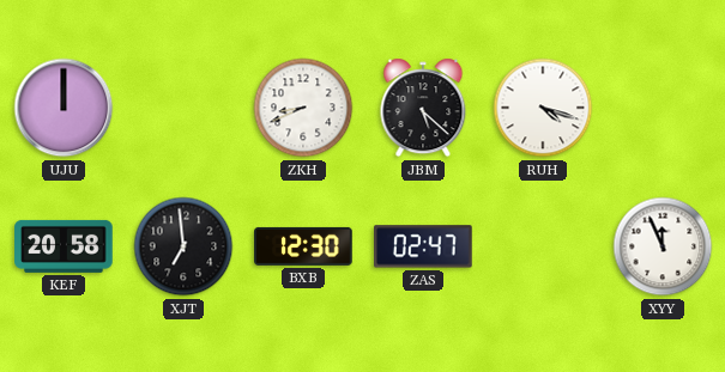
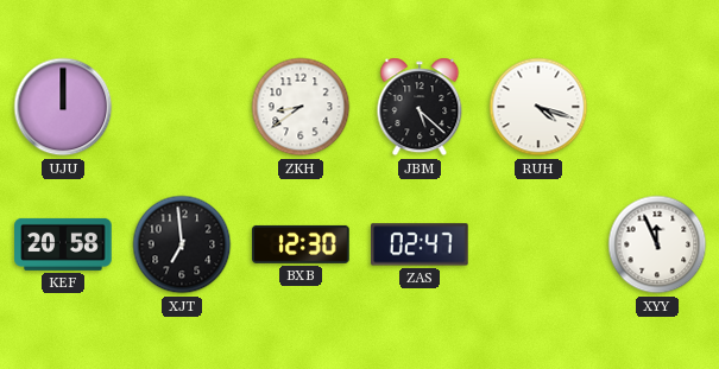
ZKH: 8:41 -> 8:39
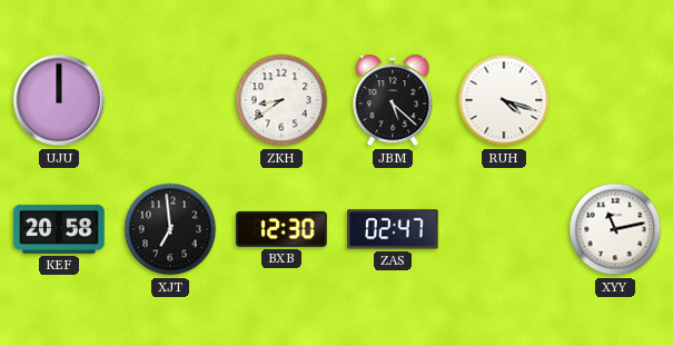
XYY: 11:56 -> 11:13
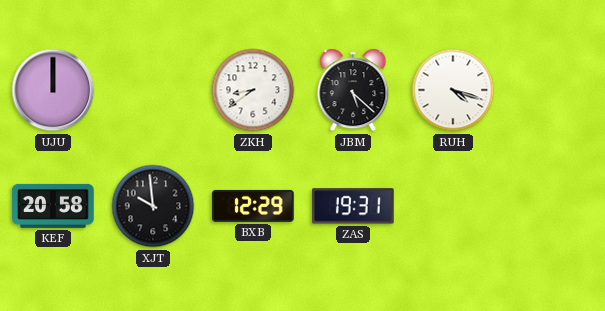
XJT: 6:59 -> 9:59
BXB: 12:30 -> 12:29
ZAS: 02:47 -> 19:31
XYY: 11:13 -> none
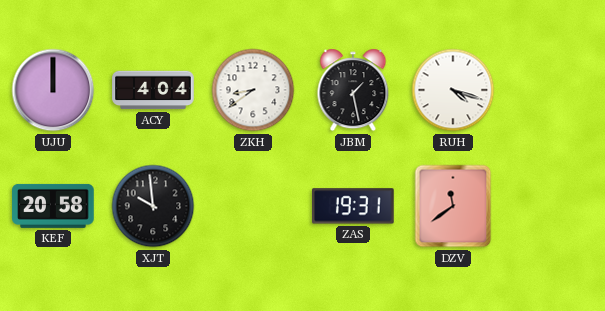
ACY: none -> 4:04
JBM: 5:22 -> 1:28
BXB: 12:29 -> none
DZV: none -> 11:39
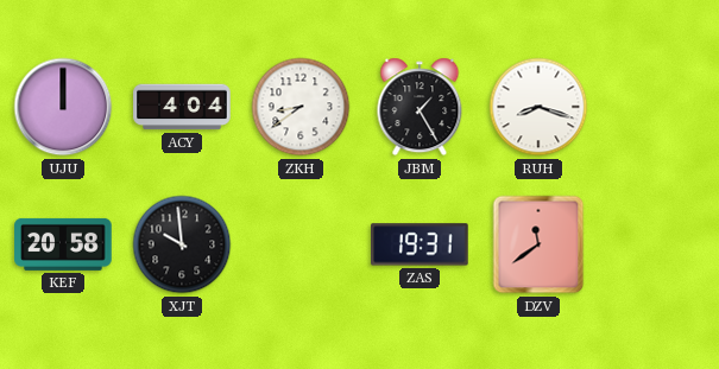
JBM: 1:28 -> 1:25
RUH: 4:18 -> 8:18
